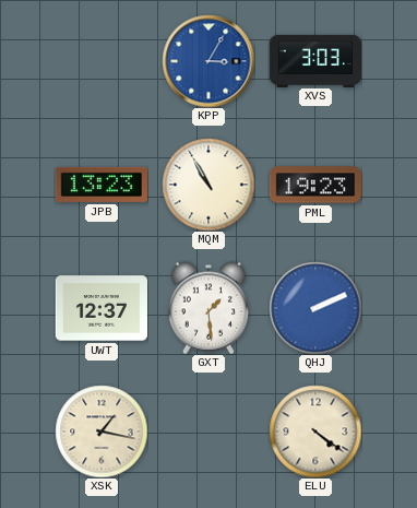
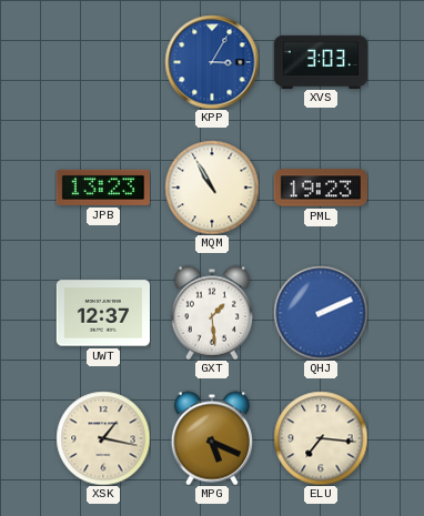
MPG: none -> 5:19
ELU: 4:21 -> 7:16
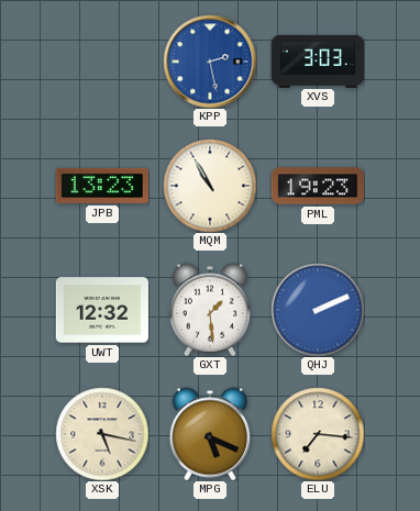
KPP: 3:05 -> 2:28
UWT: 12:37 -> 12:32
XSK: 1:17 -> 5:17
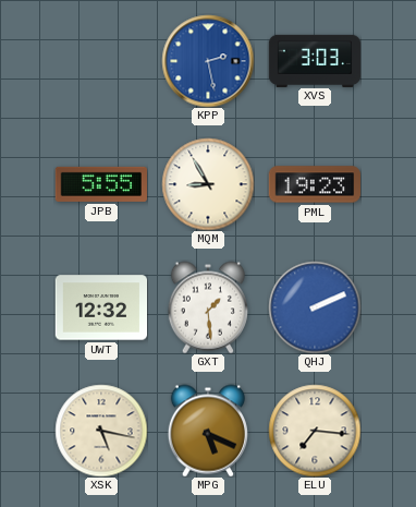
JPB: 13:23 -> 5:55
MQM: 10:55 -> 8:55
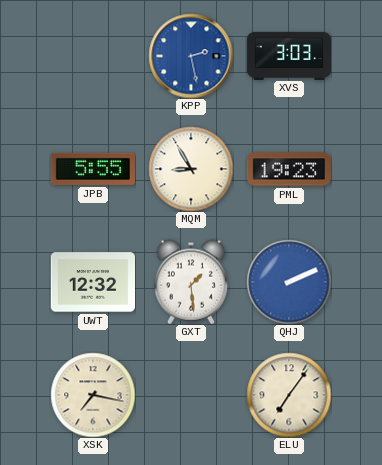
XSK: 5:17 -> 7:17
MPG: 5:19 -> none
ELU: 7:16 -> 7:06
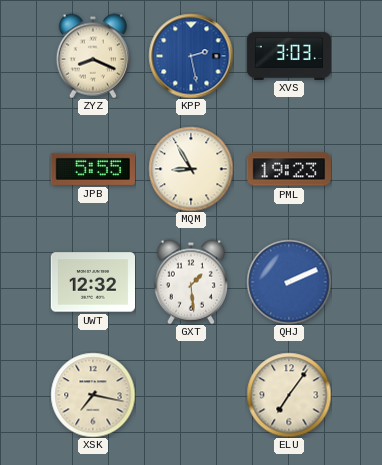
ZYZ: none -> 8:19
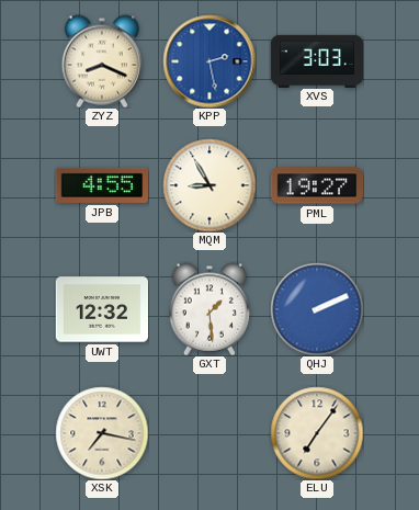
JPB: 5:55 -> 4:55
PML: 19:23 -> 19:27
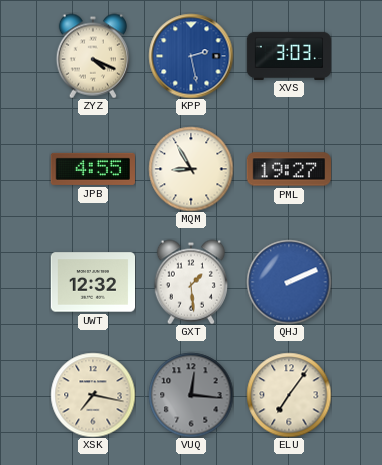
ZYZ: 8:19 -> 4:19
VUQ: none -> 12:16
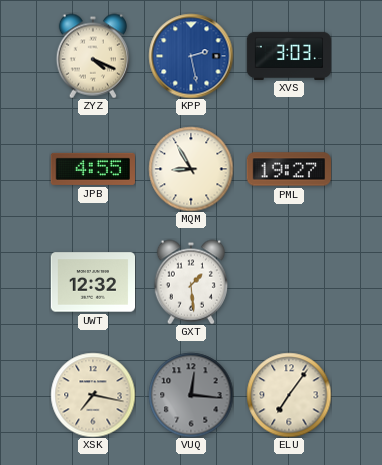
QHJ: 2:11 -> none
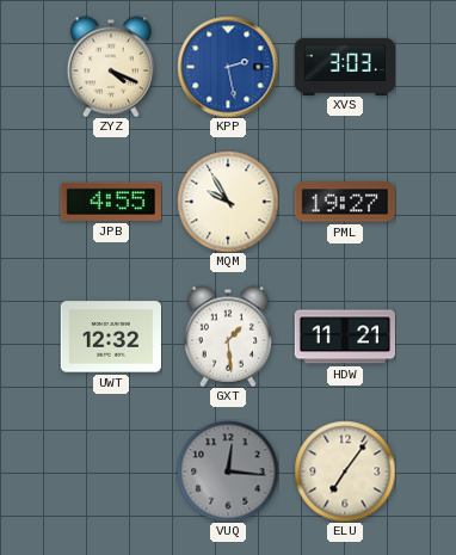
MQM: 8:55 -> 9:55
HDW: none -> 11:21
XSK: 7:17 -> none
